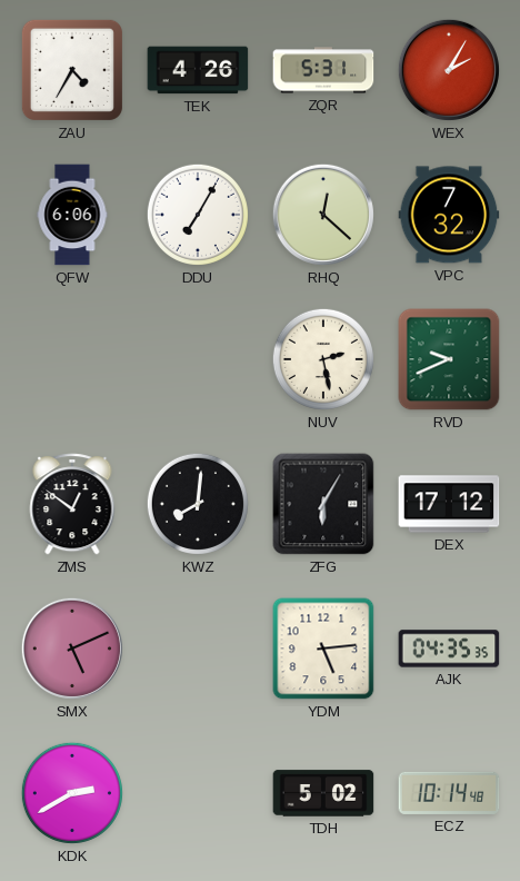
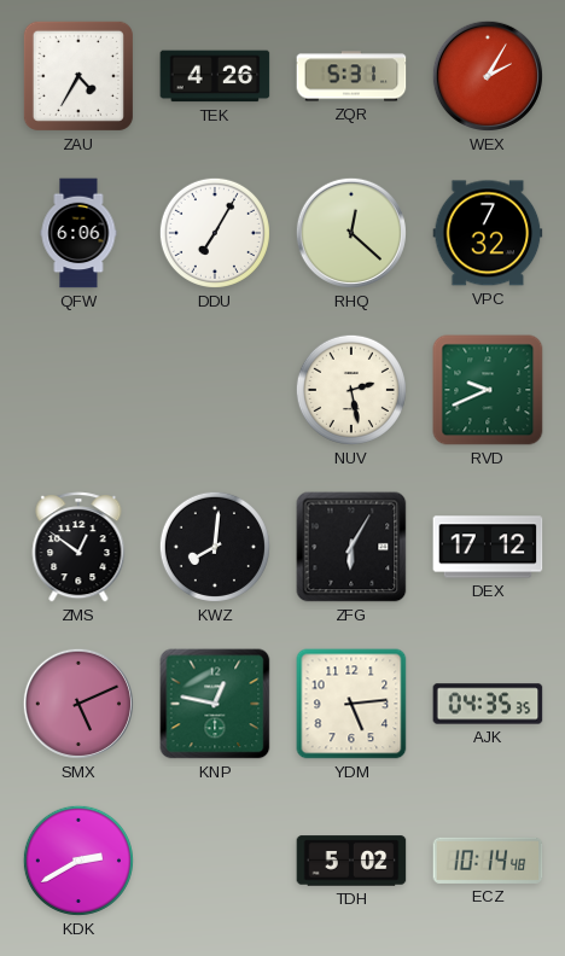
KNP: none -> 12:47
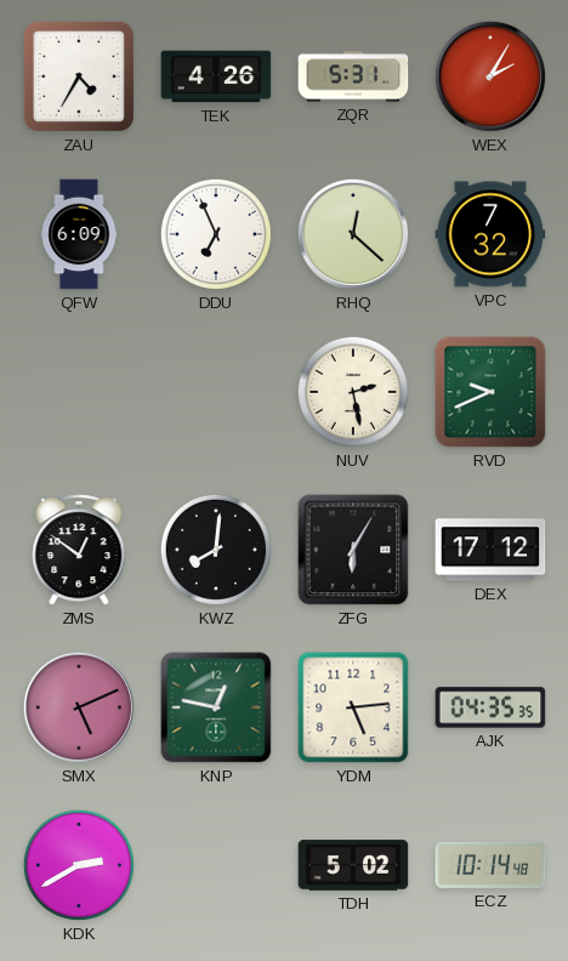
QFW: 6:06 -> 6:09
DDU: 7:05 -> 6:56
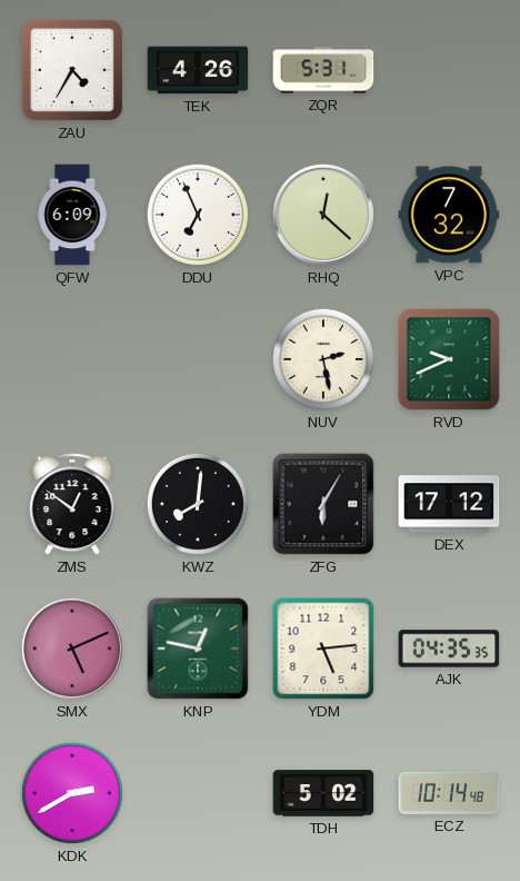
WEX: 2:05 -> none
